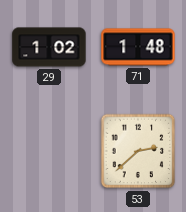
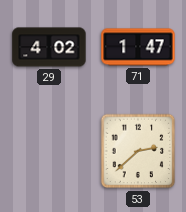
29: 1:02 -> 4:02
71: 1:48 -> 1:47
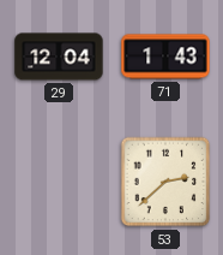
29: 4:02 -> 12:04
71: 1:47 -> 1:43
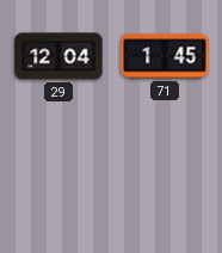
71: 1:43 -> 1:45
53: 2:38 -> none
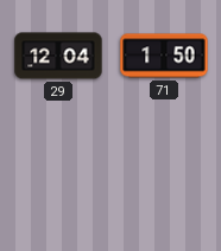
71: 1:45 -> 1:50
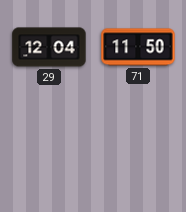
71: 1:50 -> 11:50
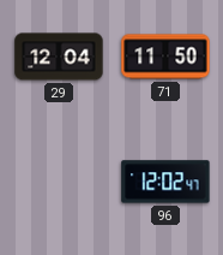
96: none -> 12:02
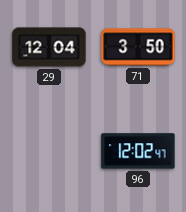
71: 11:50 -> 3:50
